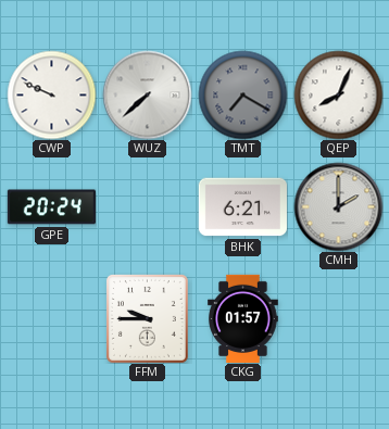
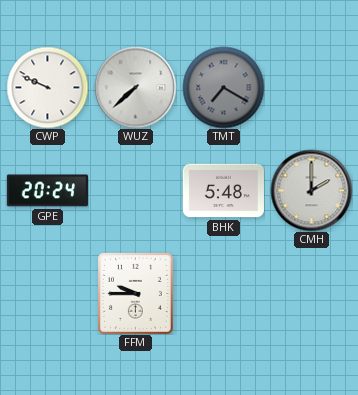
QEP: 8:04 -> none
BHK: 6:21 -> 5:48
CKG: 01:57 -> none
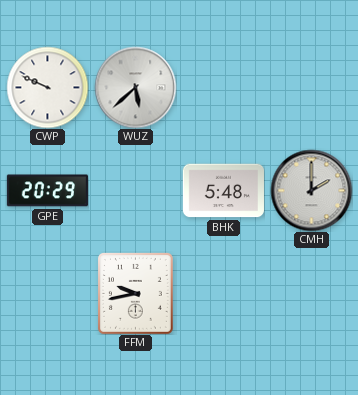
WUZ: 7:38 -> 5:38
TMT: 7:20 -> none
GPE: 20:24 -> 20:29
FFM: 9:45 -> 9:43
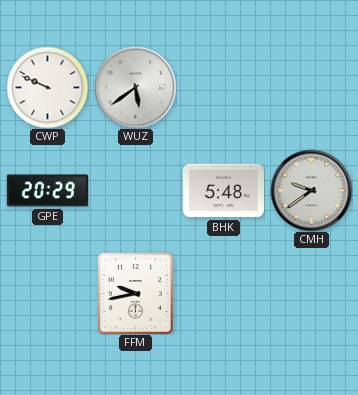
WUZ: 5:38 -> 5:39
CMH: 2:00 -> 9:39
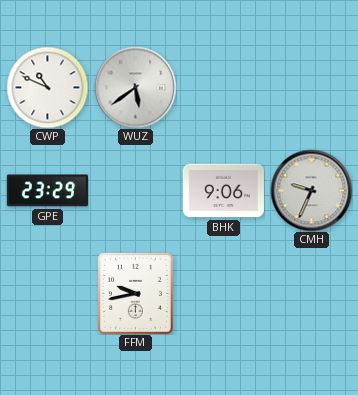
CWP: 9:49 -> 10:49
GPE: 20:29 -> 23:29
BHK: 5:48 -> 9:06
CMH: 9:39 -> 9:34
